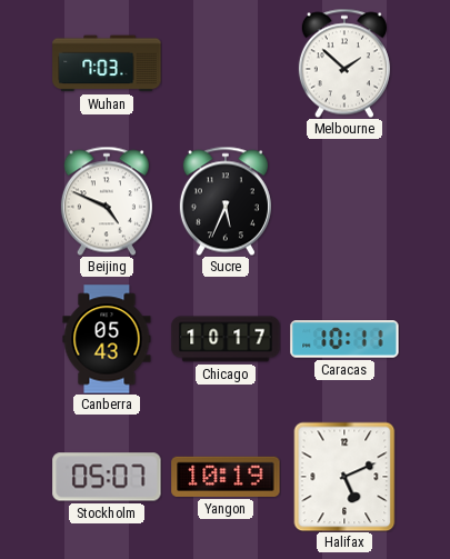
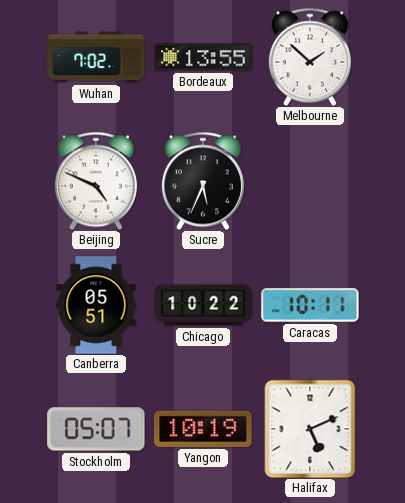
Wuhan: 7:03 -> 7:02
Bordeaux: none -> 13:55
Canberra: 05:43 -> 05:51
Chicago: 10:17 -> 10:22
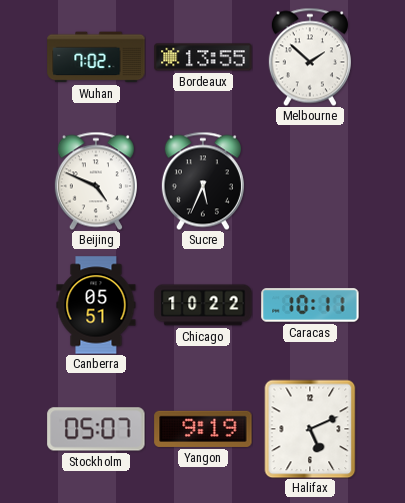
Yangon: 10:19 -> 9:19
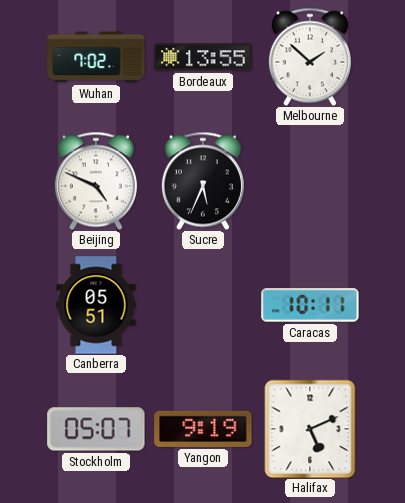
Chicago: 10:22 -> none
